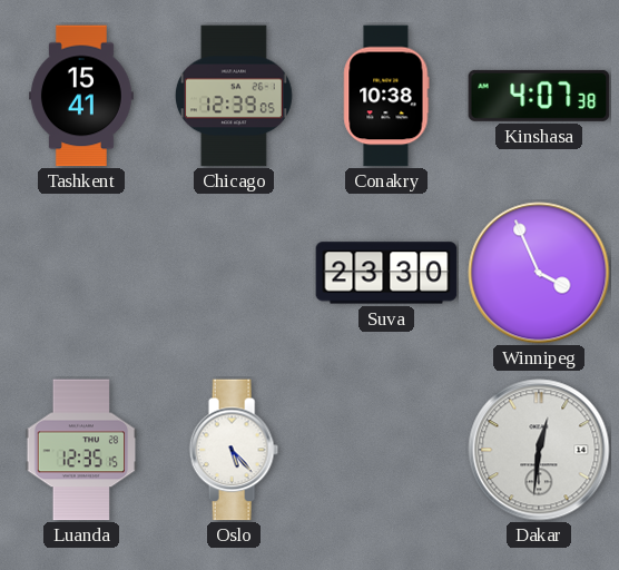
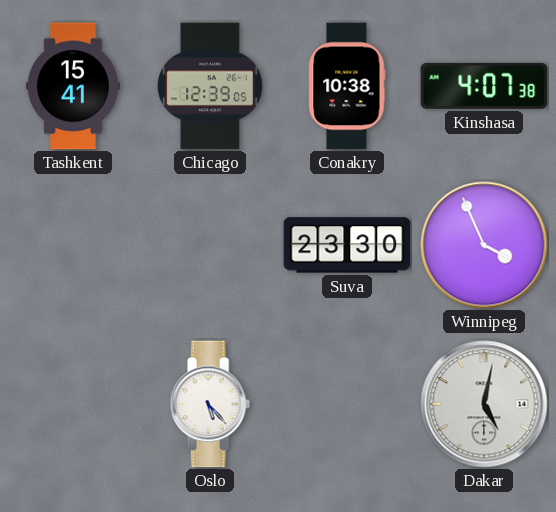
Luanda: 12:35 -> none
Dakar: 12:31 -> 5:02
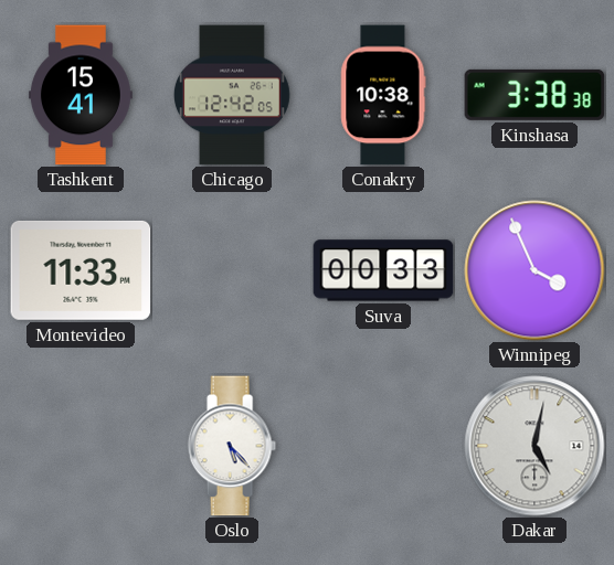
Chicago: 12:39 -> 12:42
Kinshasa: 4:07 -> 3:38
Montevideo: none -> 11:33
Suva: 23:30 -> 00:33
